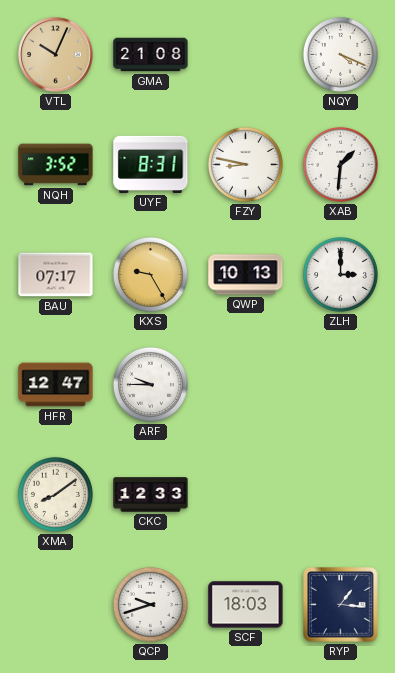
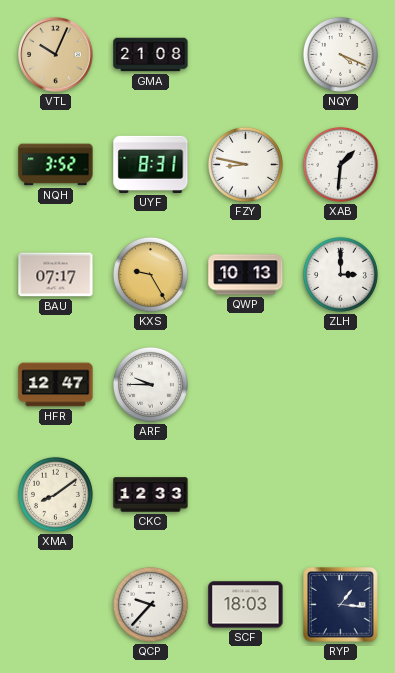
QCP: 9:42 -> 9:37
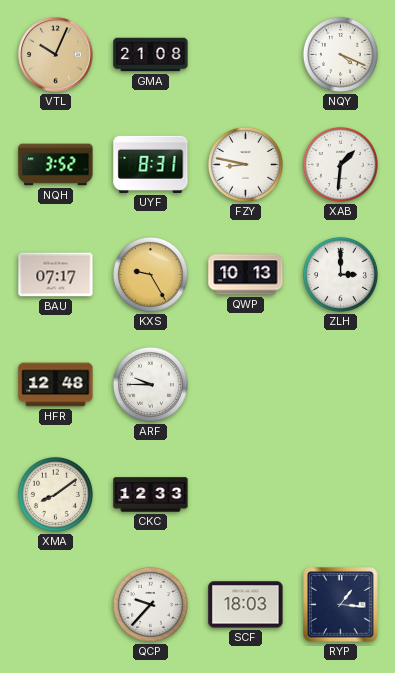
HFR: 12:47 -> 12:48
